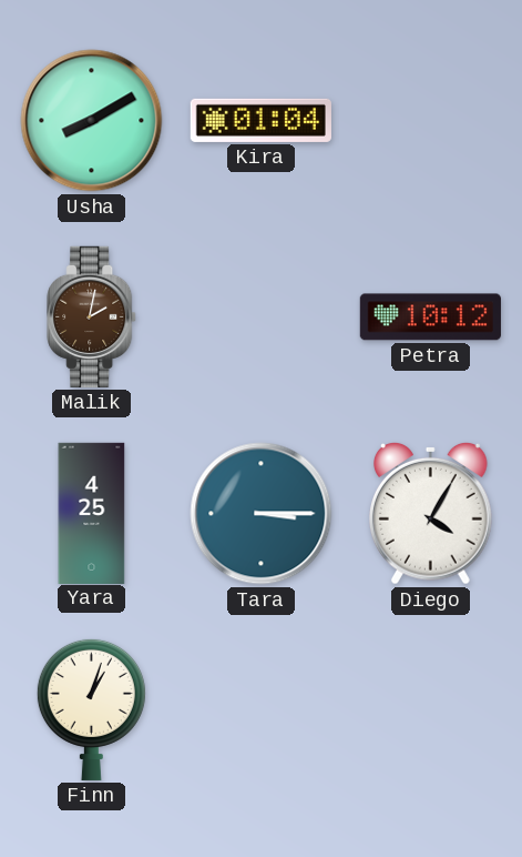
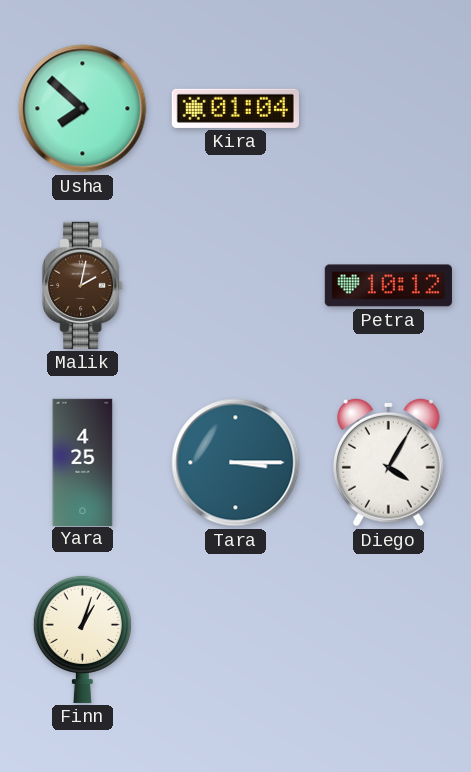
Usha: 8:10 -> 7:52
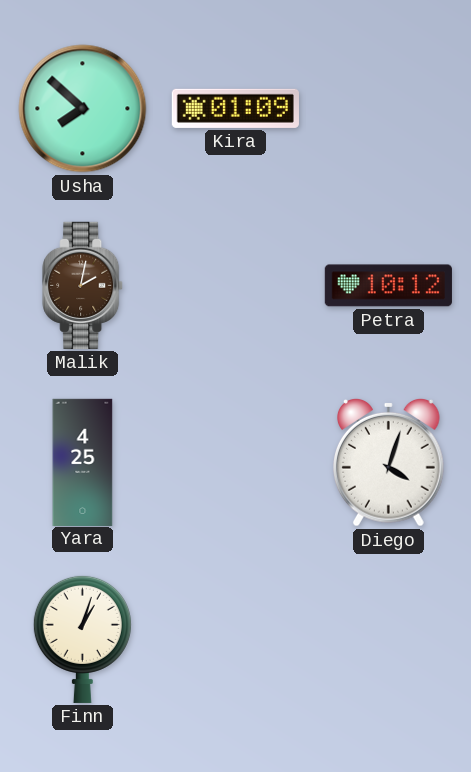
Kira: 01:04 -> 01:09
Tara: 3:15 -> none
Diego: 4:05 -> 4:03
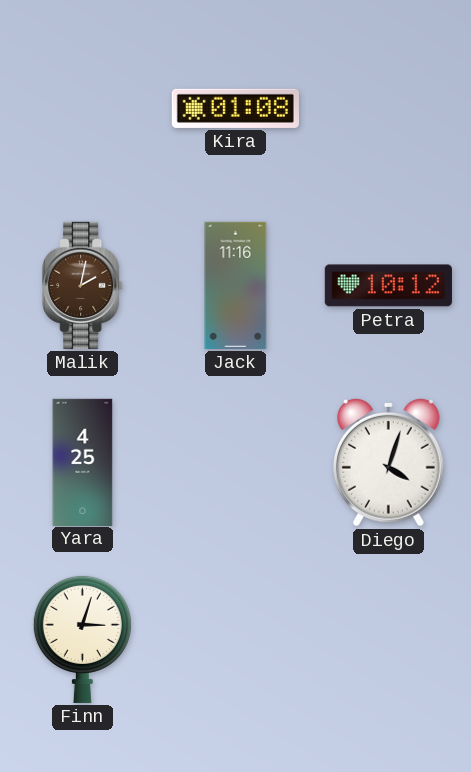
Usha: 7:52 -> none
Kira: 01:09 -> 01:08
Jack: none -> 11:16
Finn: 1:03 -> 3:03
